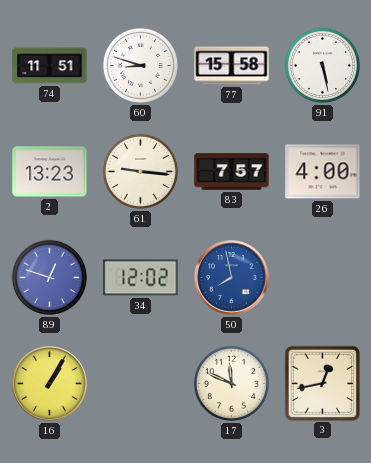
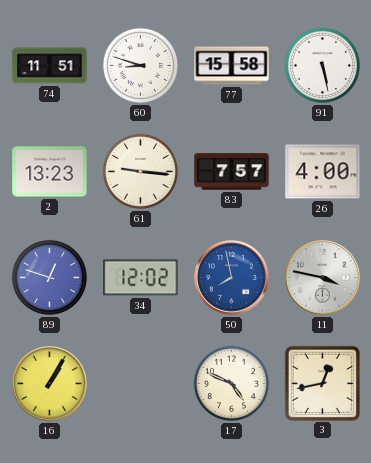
11: none -> 3:47
17: 11:49 -> 4:49
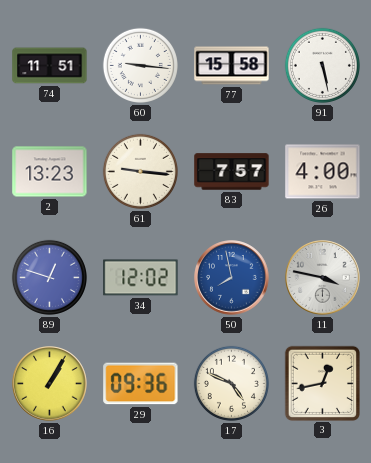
60: 8:48 -> 9:16
29: none -> 09:36
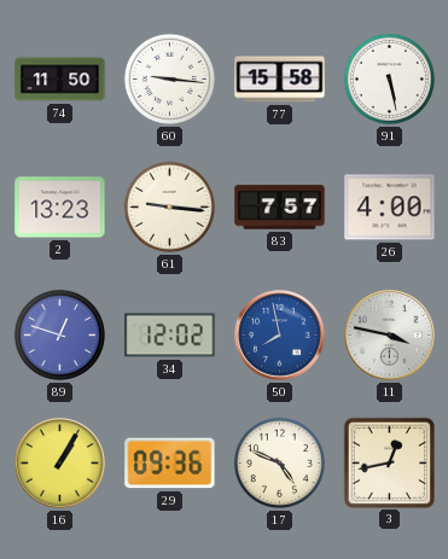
74: 11:51 -> 11:50
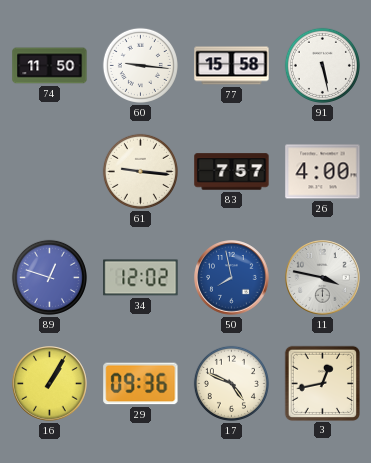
2: 13:23 -> none
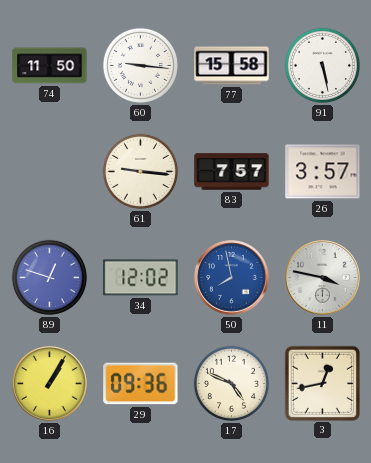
26: 4:00 -> 3:57
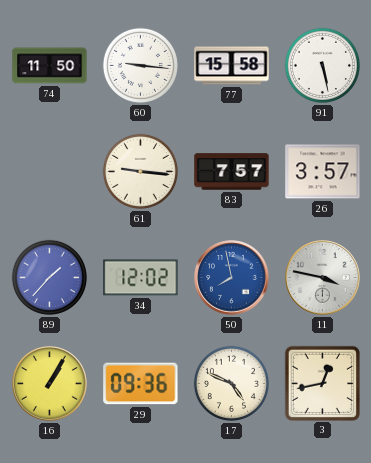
89: 12:48 -> 1:37
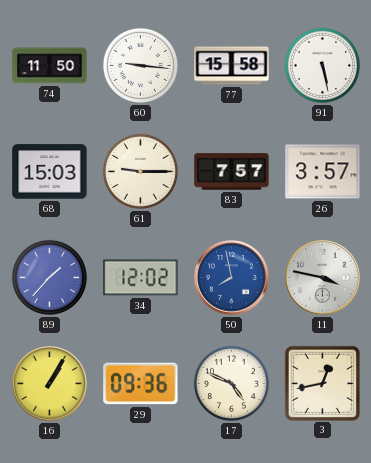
68: none -> 15:03
61: 9:16 -> 9:15
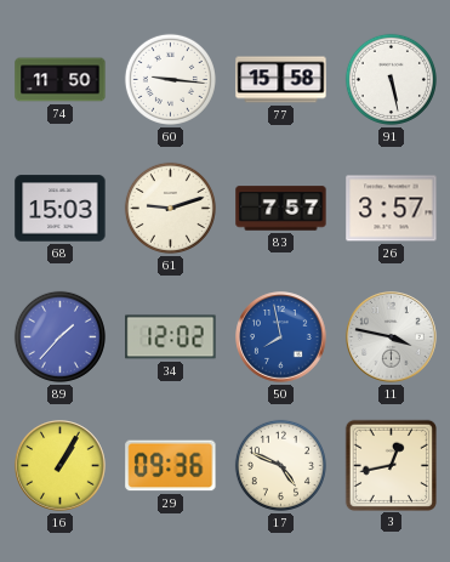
61: 9:15 -> 9:12
